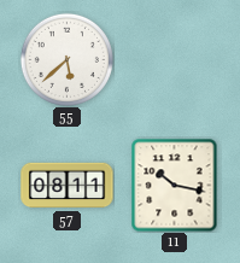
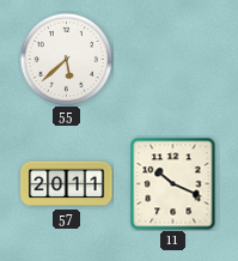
57: 08:11 -> 20:11
11: 10:17 -> 10:19
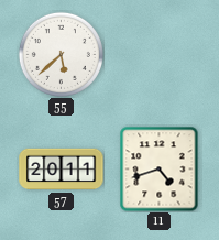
11: 10:19 -> 4:42
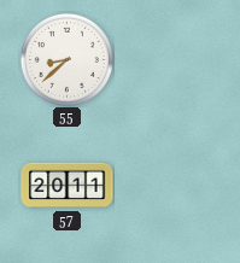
55: 5:38 -> 8:38
11: 4:42 -> none
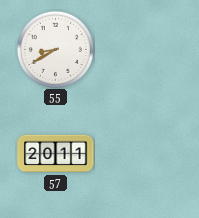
55: 8:38 -> 8:40
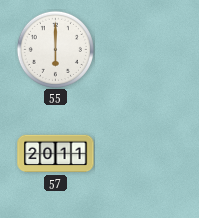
55: 8:40 -> 6:00
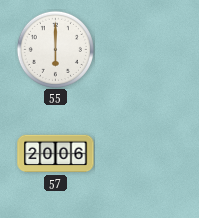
57: 20:11 -> 20:06
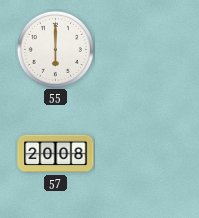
57: 20:06 -> 20:08
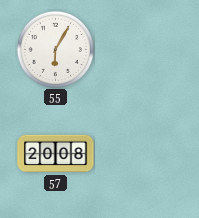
55: 6:00 -> 6:05
